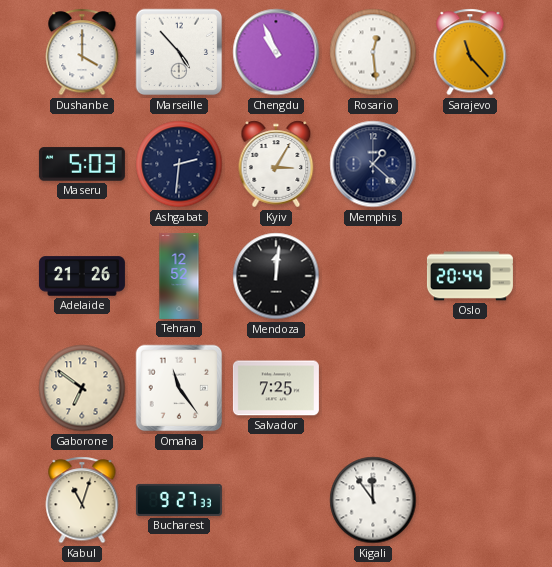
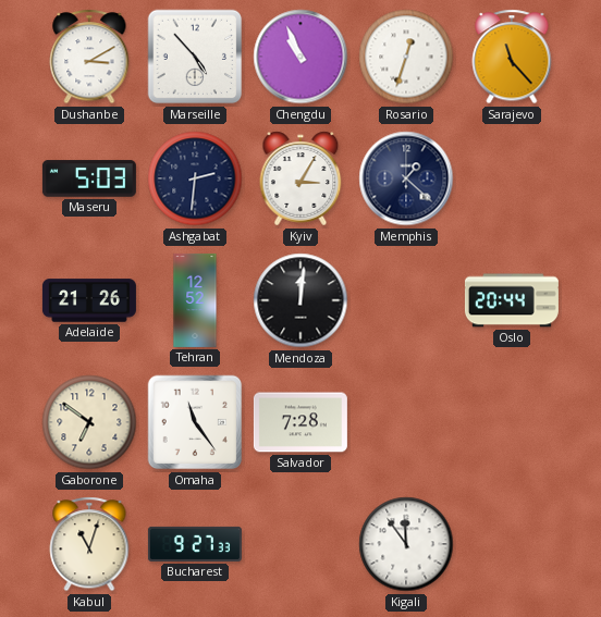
Dushanbe: 4:00 -> 3:10
Rosario: 12:29 -> 12:33
Salvador: 7:25 -> 7:28
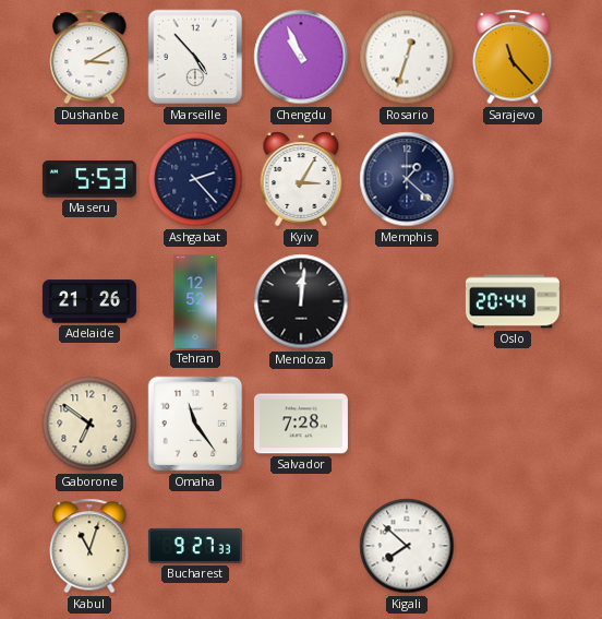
Maseru: 5:03 -> 5:53
Ashgabat: 2:31 -> 2:23
Kigali: 11:54 -> 7:52
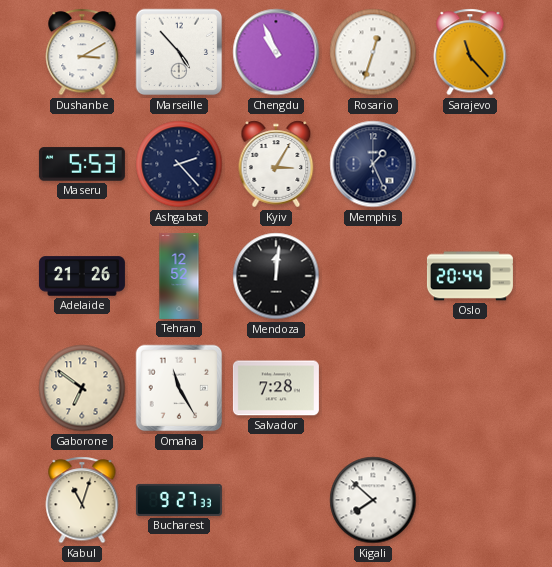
Memphis: 1:22 -> 1:26
Omaha: 11:24 -> 11:25
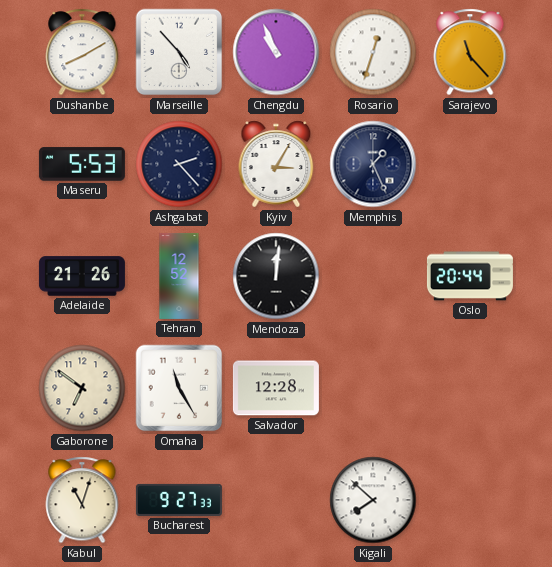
Dushanbe: 3:10 -> 8:10
Salvador: 7:28 -> 12:28
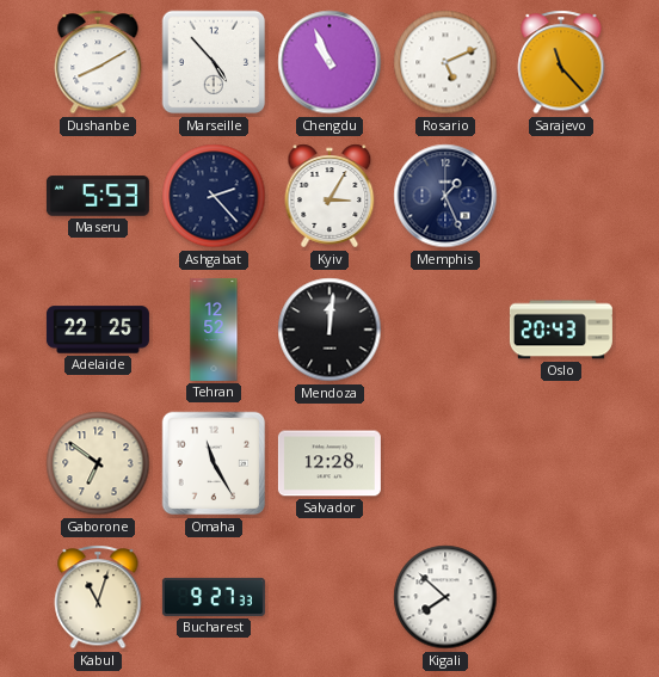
Rosario: 12:33 -> 5:11
Adelaide: 21:26 -> 22:25
Oslo: 20:44 -> 20:43
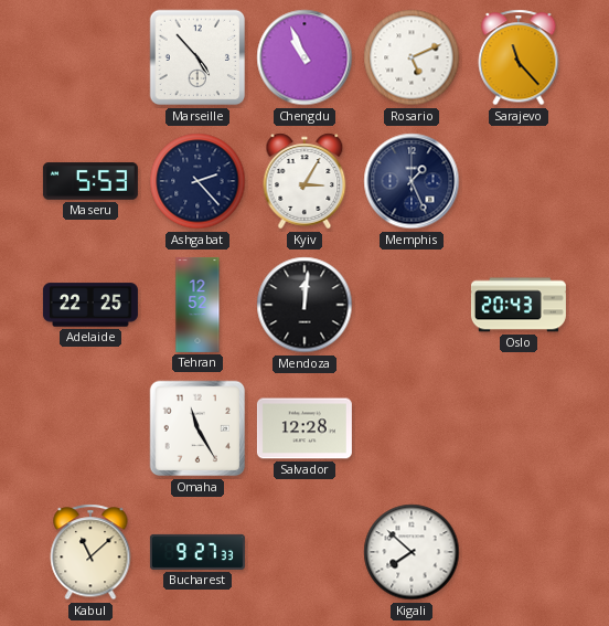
Dushanbe: 8:10 -> none
Gaborone: 6:51 -> none
Kabul: 11:03 -> 11:08
